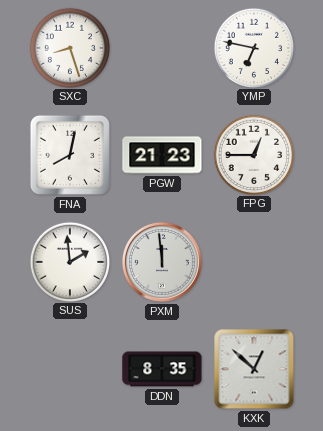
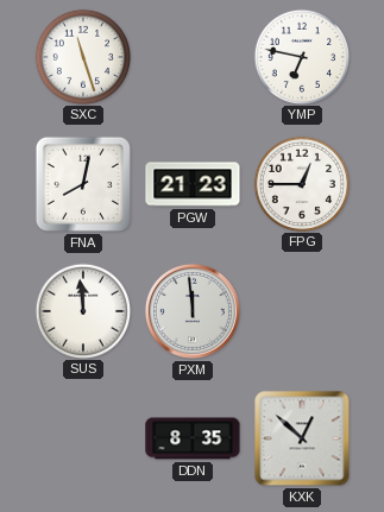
SXC: 8:27 -> 11:27
SUS: 1:59 -> 11:59
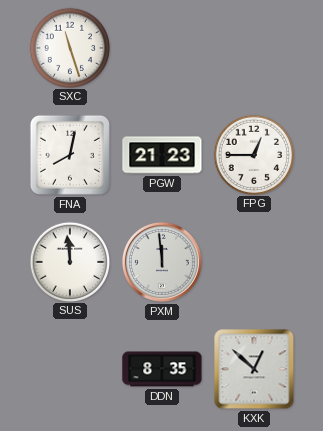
YMP: 6:47 -> none
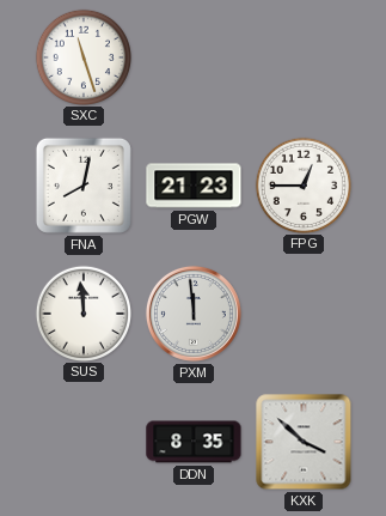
KXK: 12:52 -> 3:52
